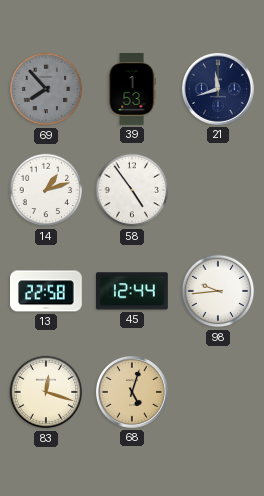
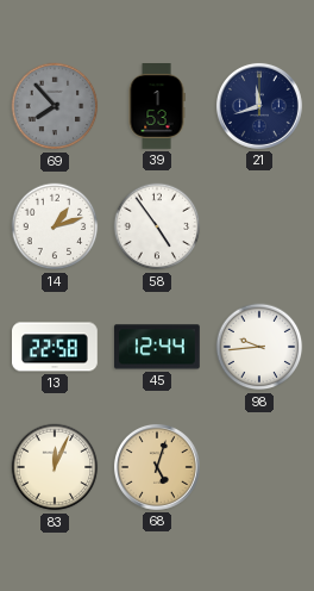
83: 12:18 -> 12:04
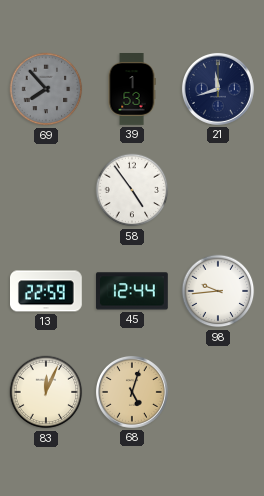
14: 1:12 -> none
13: 22:58 -> 22:59
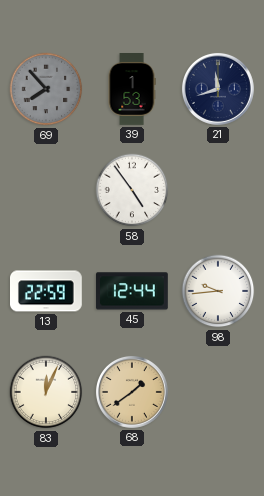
68: 5:03 -> 1:39
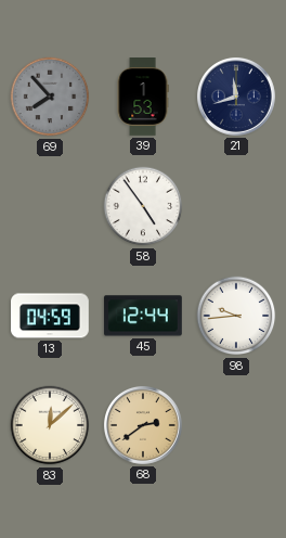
13: 22:59 -> 04:59
83: 12:04 -> 12:08
68: 1:39 -> 2:39
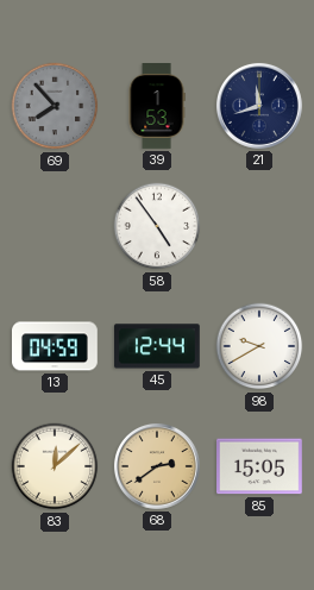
98: 9:44 -> 9:40
85: none -> 15:05
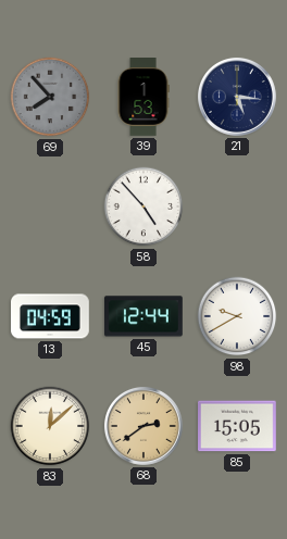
21: 11:42 -> 5:16
58: 4:54 -> 4:53
